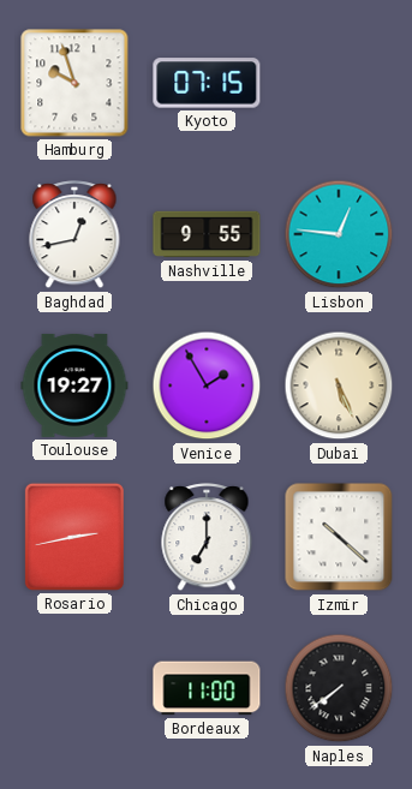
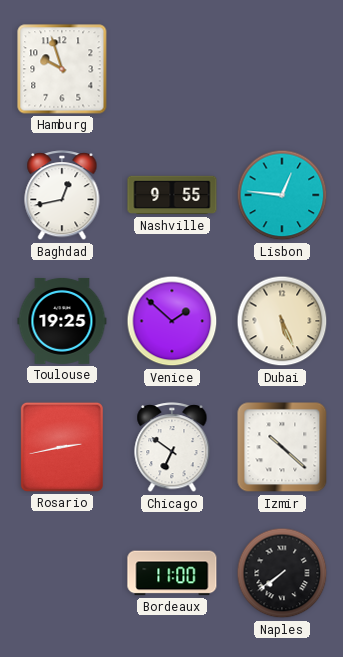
Kyoto: 07:15 -> none
Toulouse: 19:27 -> 19:25
Venice: 1:55 -> 1:52
Chicago: 7:00 -> 6:51
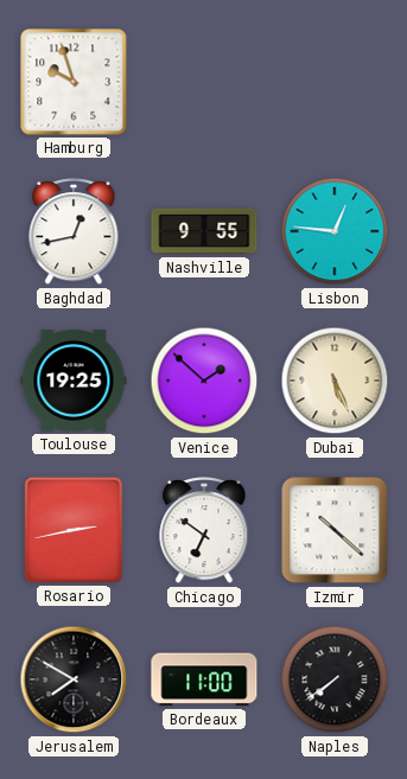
Jerusalem: none -> 7:50
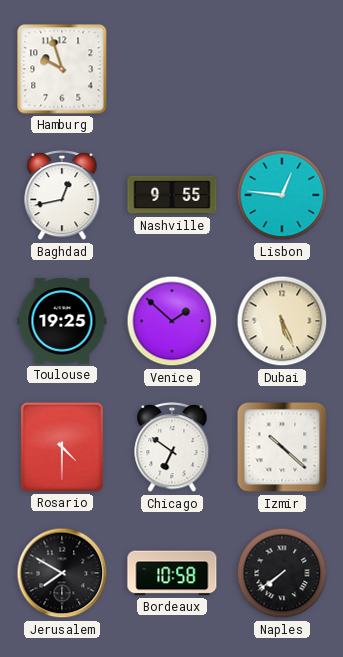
Rosario: 2:43 -> 4:30
Bordeaux: 11:00 -> 10:58
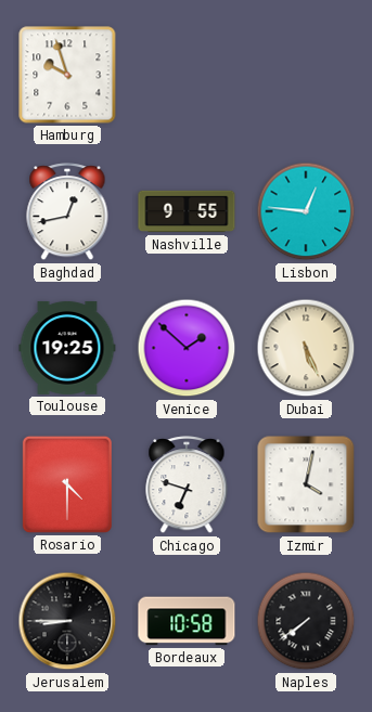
Chicago: 6:51 -> 6:48
Izmir: 10:22 -> 4:02
Jerusalem: 7:50 -> 8:45
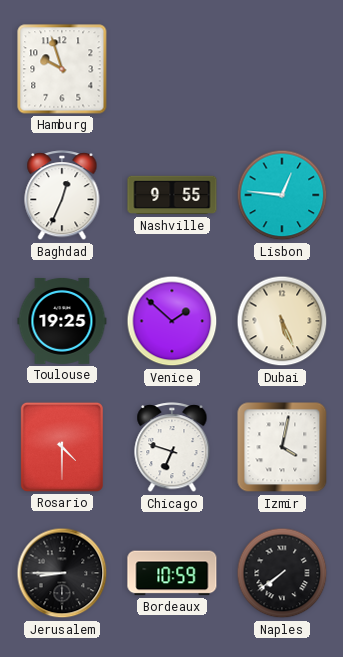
Baghdad: 12:43 -> 12:34
Bordeaux: 10:58 -> 10:59
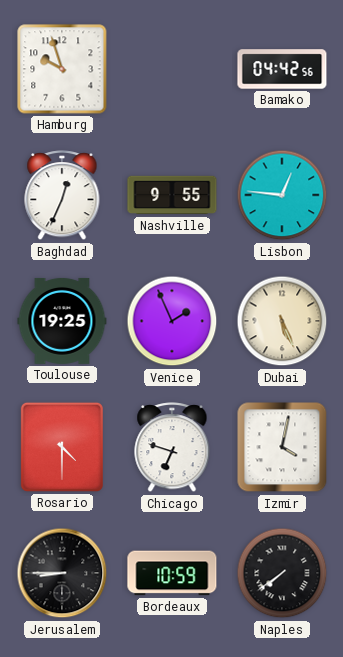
Bamako: none -> 04:42
Venice: 1:52 -> 1:56
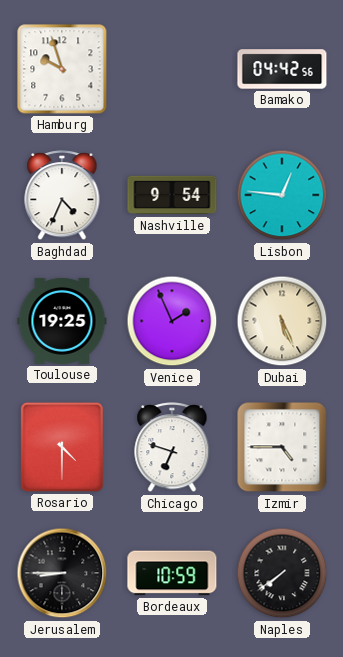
Baghdad: 12:34 -> 4:34
Nashville: 9:55 -> 9:54
Izmir: 4:02 -> 4:45
